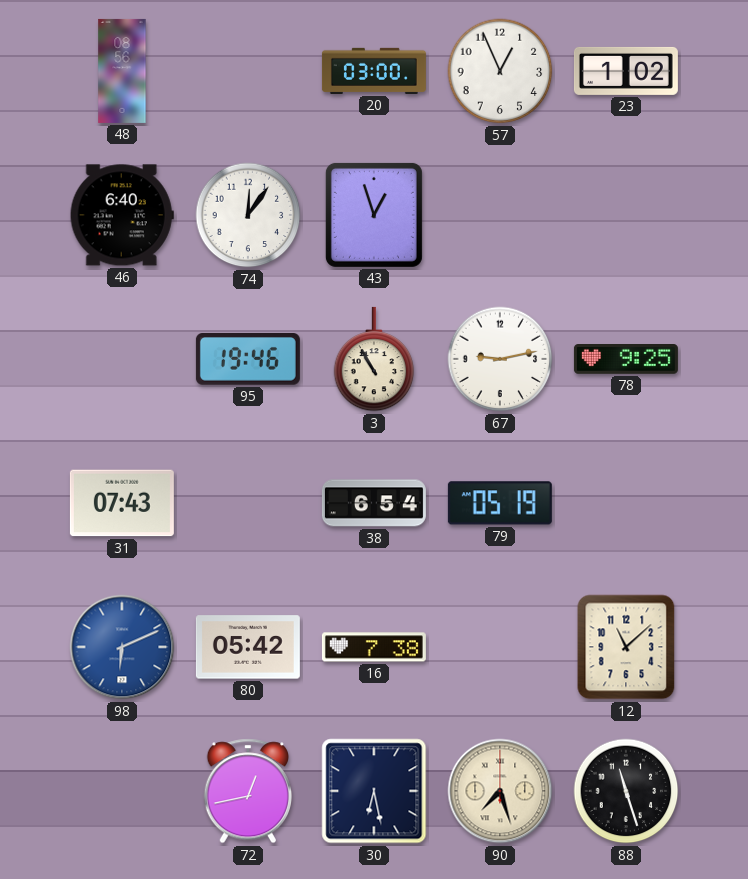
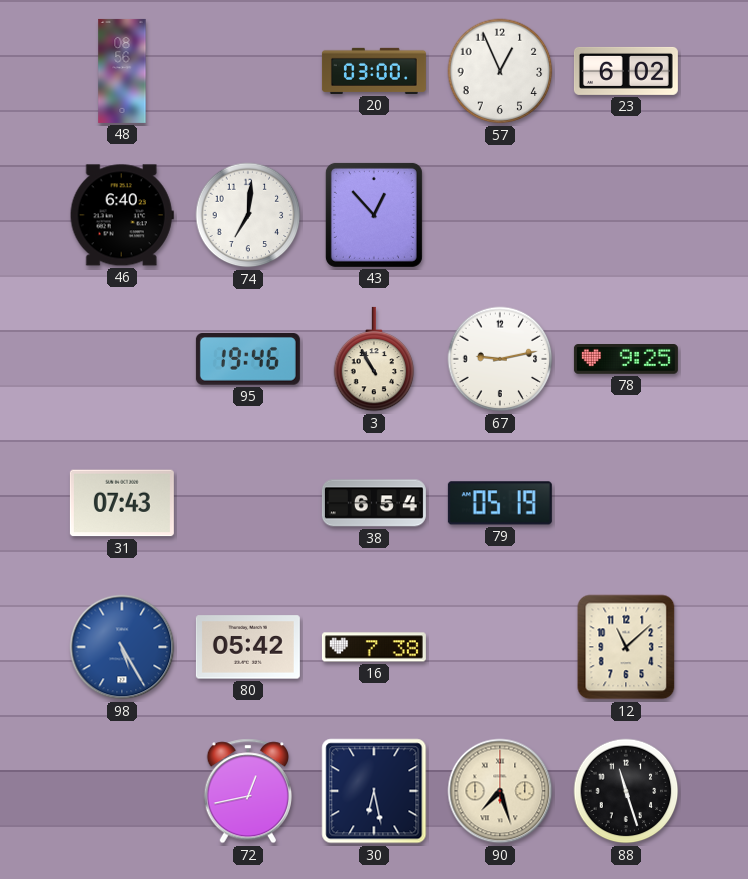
23: 1:02 -> 6:02
74: 12:06 -> 7:01
43: 12:57 -> 12:53
98: 6:11 -> 5:25
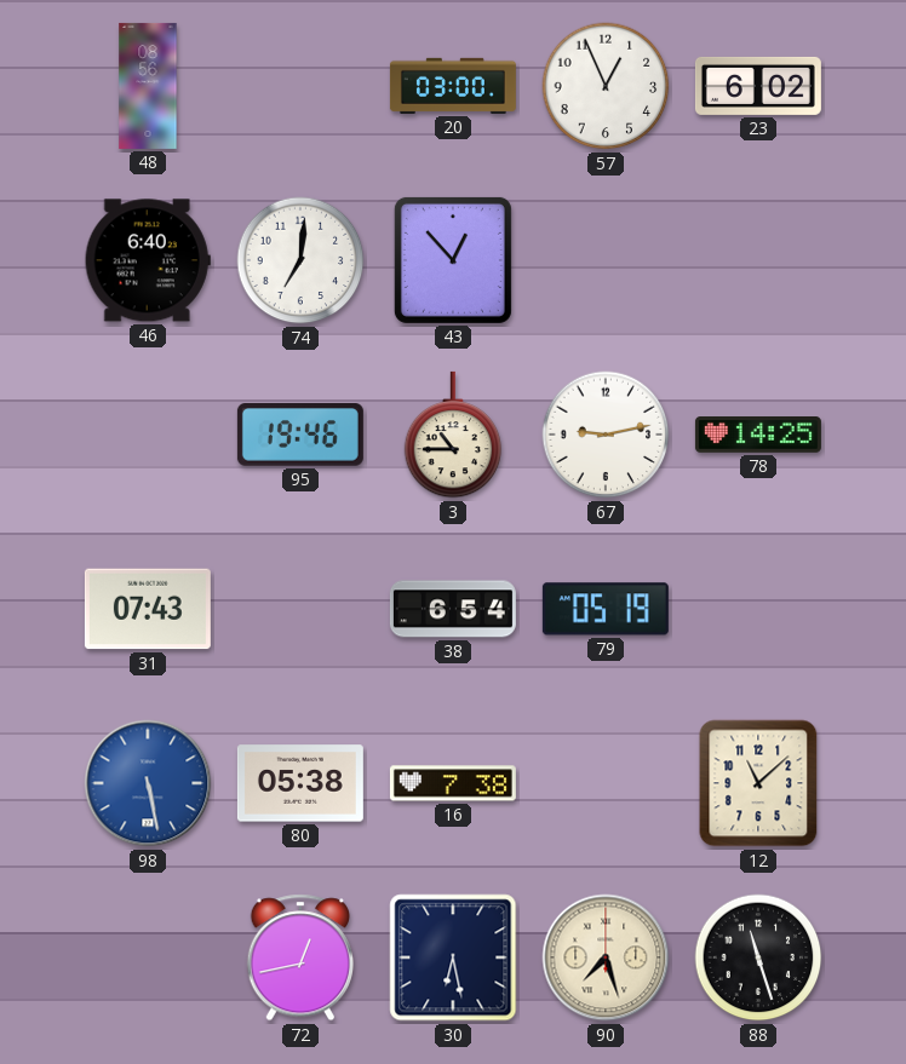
3: 10:55 -> 10:45
78: 9:25 -> 14:25
98: 5:25 -> 5:28
80: 05:42 -> 05:38
